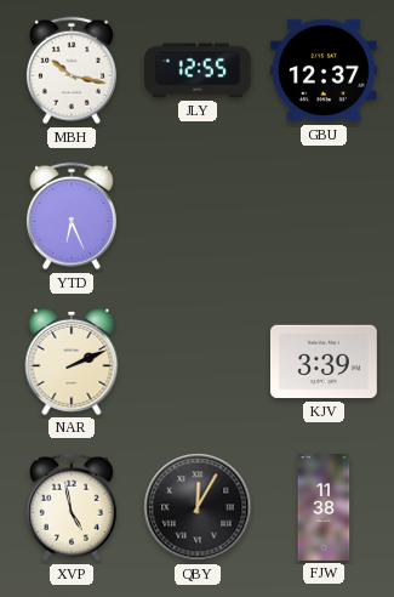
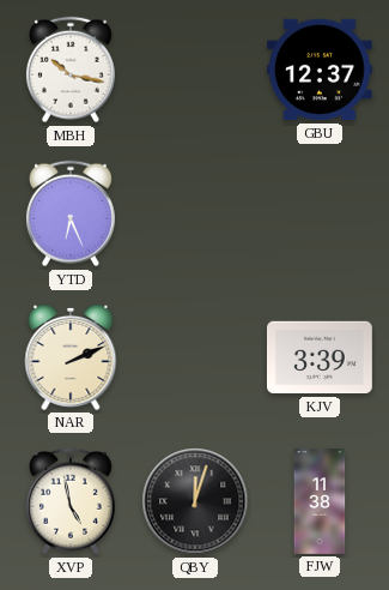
JLY: 12:55 -> none
QBY: 12:05 -> 12:03
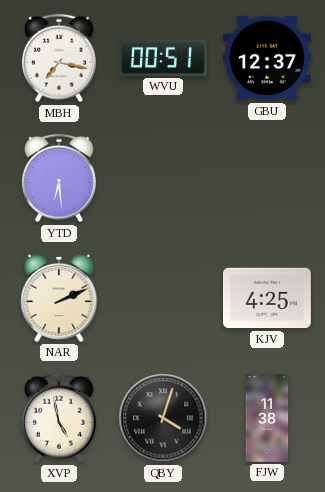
MBH: 10:17 -> 7:17
WVU: none -> 00:51
YTD: 6:26 -> 6:29
KJV: 3:39 -> 4:25
QBY: 12:03 -> 4:03
